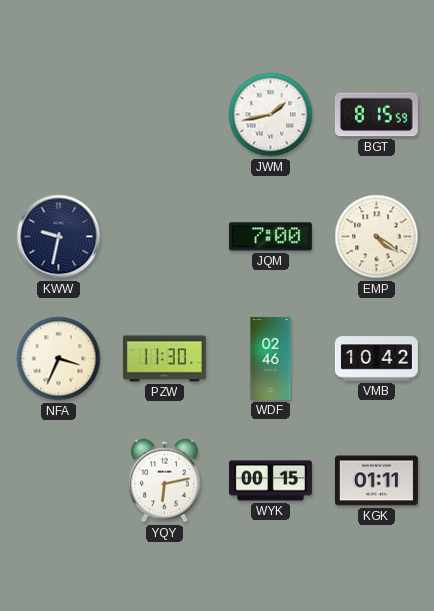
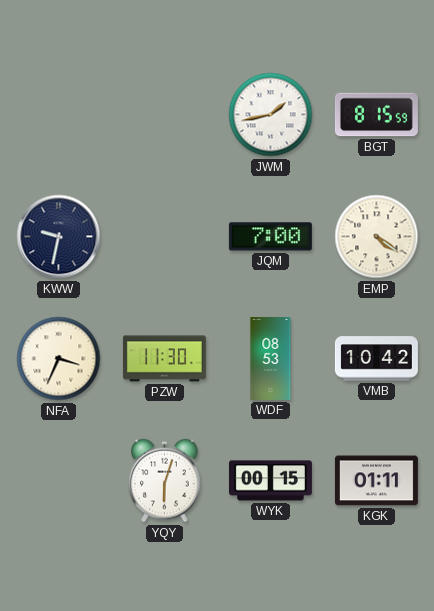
WDF: 02:46 -> 08:53
YQY: 6:13 -> 6:03
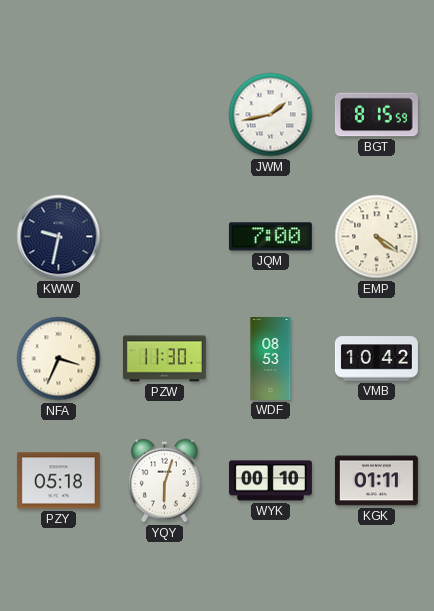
PZY: none -> 05:18
WYK: 00:15 -> 00:10
